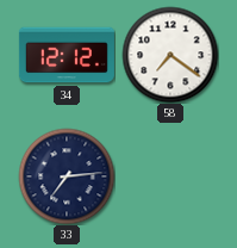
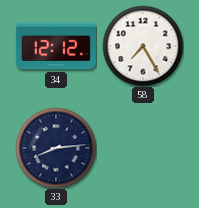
58: 7:21 -> 7:25
33: 7:14 -> 8:14
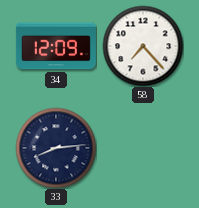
34: 12:12 -> 12:09
58: 7:25 -> 7:23
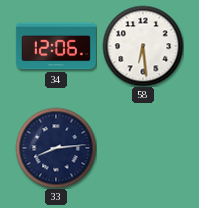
34: 12:09 -> 12:06
58: 7:23 -> 6:29
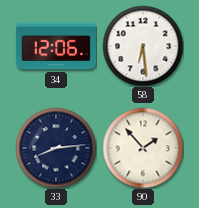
90: none -> 1:53
